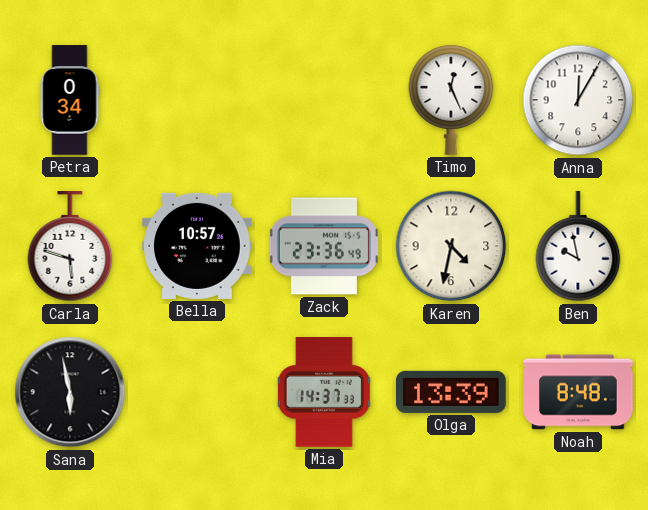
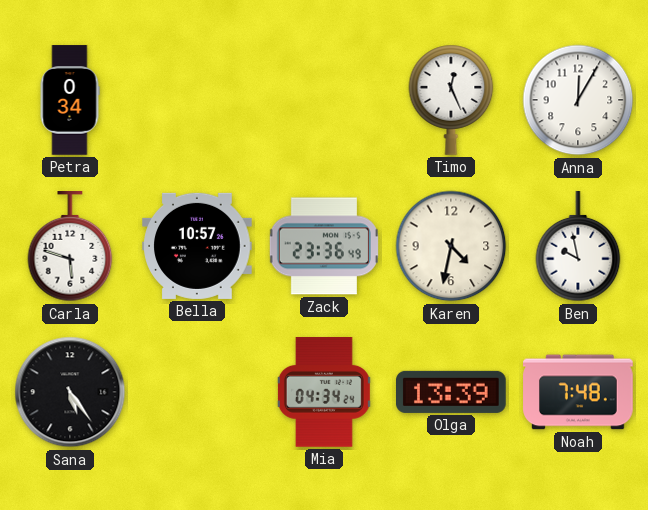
Sana: 5:58 -> 5:24
Mia: 14:37 -> 04:34
Noah: 8:48 -> 7:48
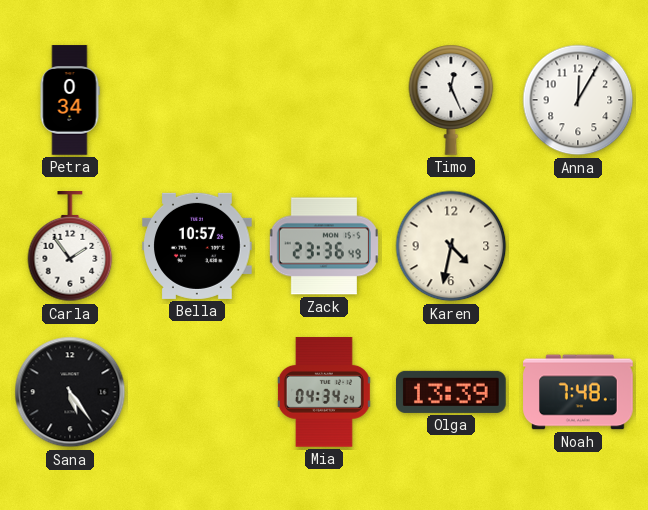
Carla: 5:48 -> 1:54
Ben: 9:58 -> none
